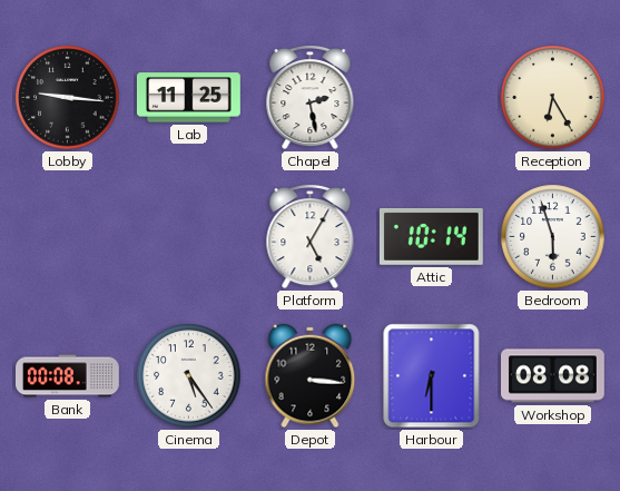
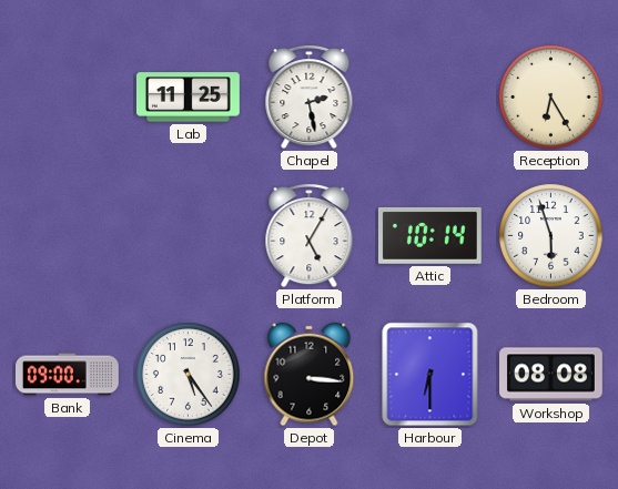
Lobby: 9:16 -> none
Bank: 00:08 -> 09:00
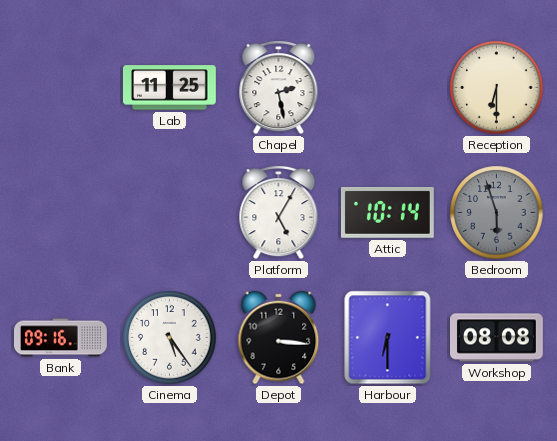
Reception: 6:25 -> 6:30
Bedroom dial: white -> grey
Bank: 09:00 -> 09:16
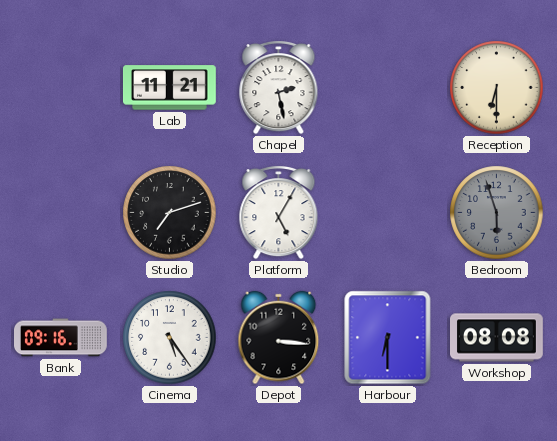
Lab: 11:25 -> 11:21
Studio: none -> 7:12
Attic: 10:14 -> none
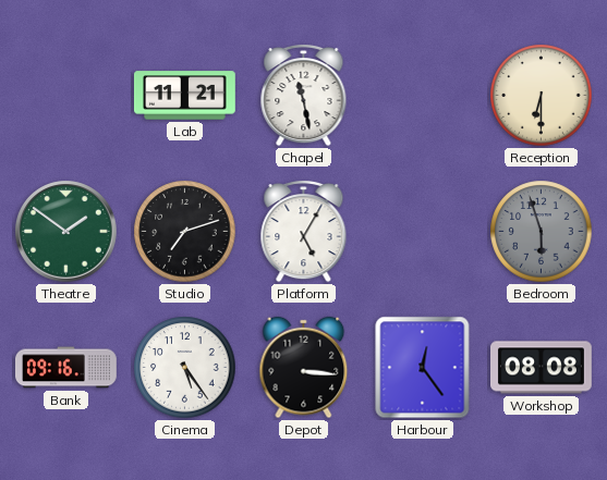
Chapel: 2:28 -> 11:28
Theatre: none -> 1:51
Harbour: 6:30 -> 12:24
